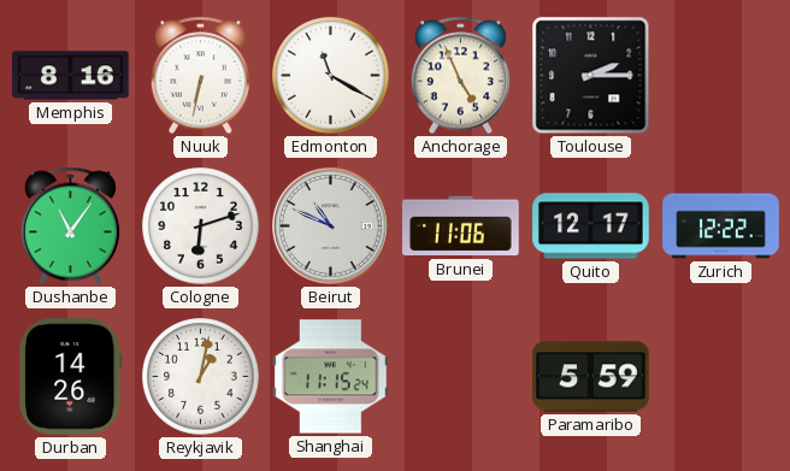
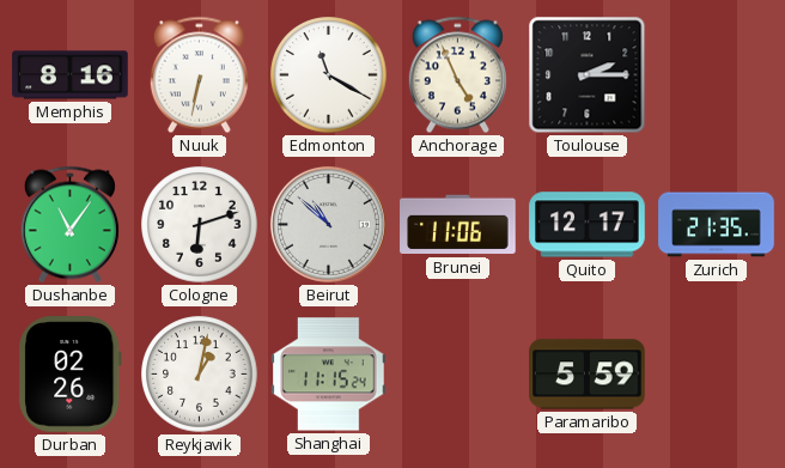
Beirut: 10:49 -> 10:52
Zurich: 12:22 -> 21:35
Durban: 14:26 -> 02:26
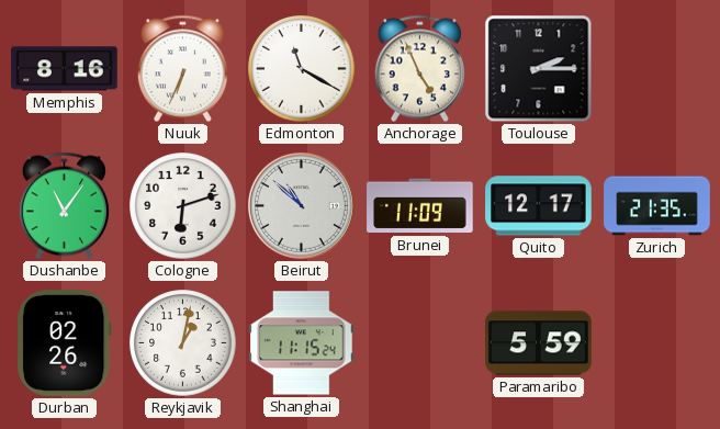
Nuuk: 6:32 -> 6:34
Brunei: 11:06 -> 11:09
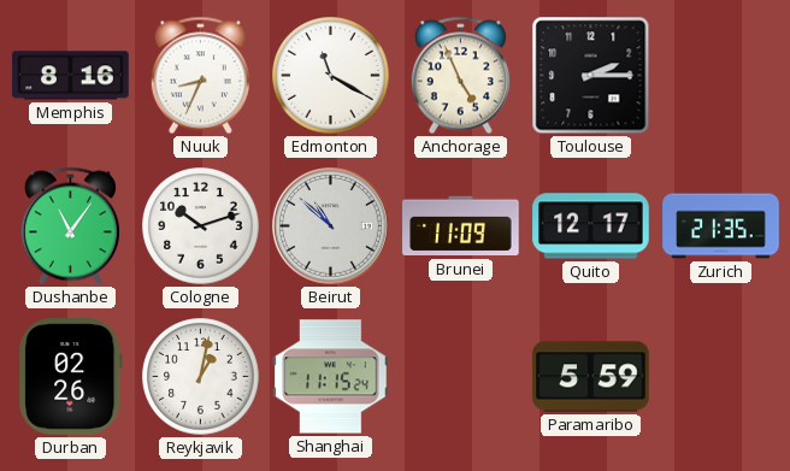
Nuuk: 6:34 -> 8:34
Cologne: 6:12 -> 10:12
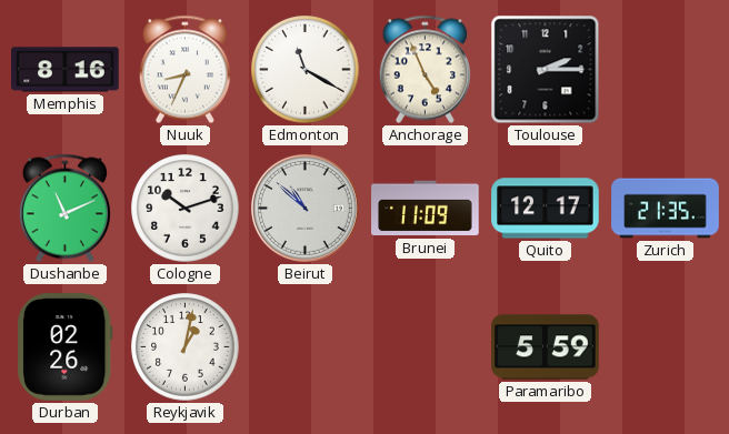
Dushanbe: 11:06 -> 11:11
Shanghai: 11:15 -> none
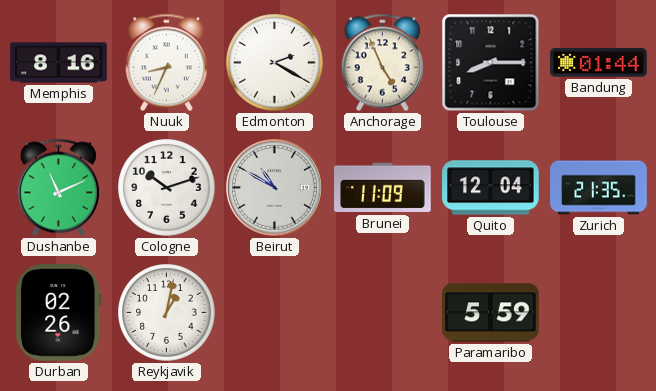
Edmonton: 11:20 -> 2:20
Toulouse: 2:15 -> 8:15
Bandung: none -> 01:44
Beirut: 10:52 -> 10:50
Quito: 12:17 -> 12:04
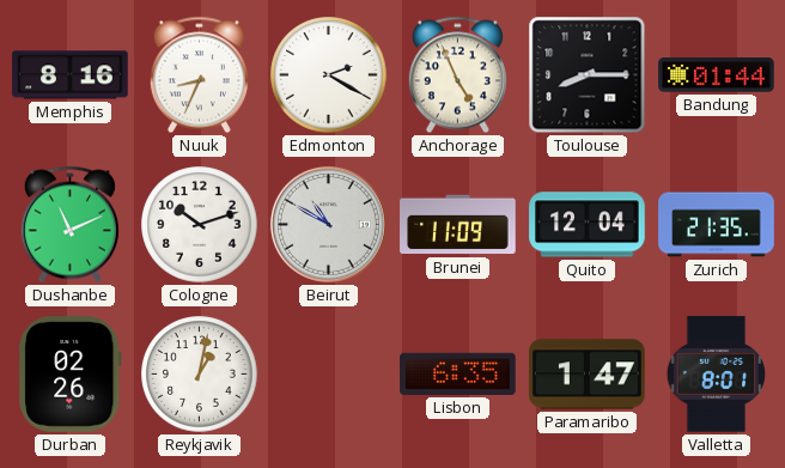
Lisbon: none -> 6:35
Paramaribo: 5:59 -> 1:47
Valletta: none -> 8:01
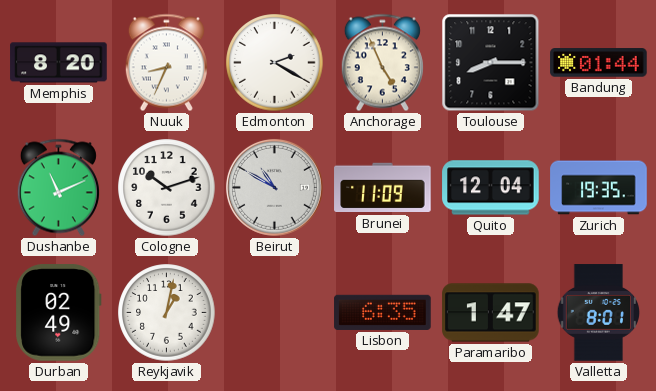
Memphis: 8:16 -> 8:20
Zurich: 21:35 -> 19:35
Durban: 02:26 -> 02:49
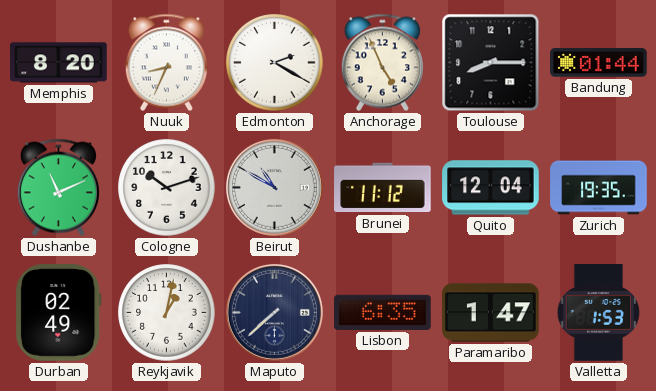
Brunei: 11:09 -> 11:12
Maputo: none -> 7:38
Valletta: 8:01 -> 1:53
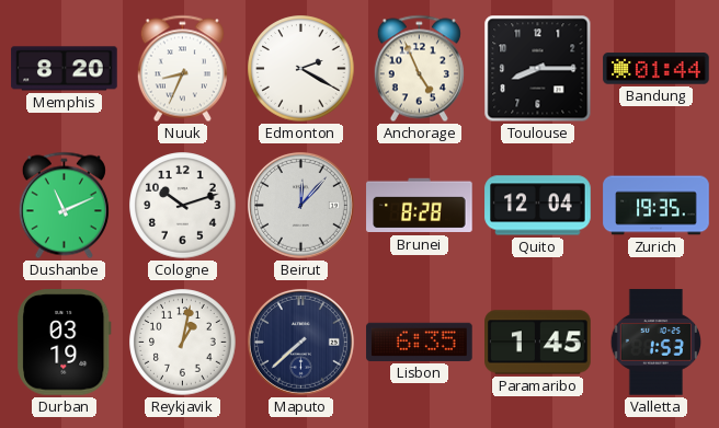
Beirut: 10:50 -> 12:07
Brunei: 11:12 -> 8:28
Durban: 02:49 -> 03:19
Paramaribo: 1:47 -> 1:45
